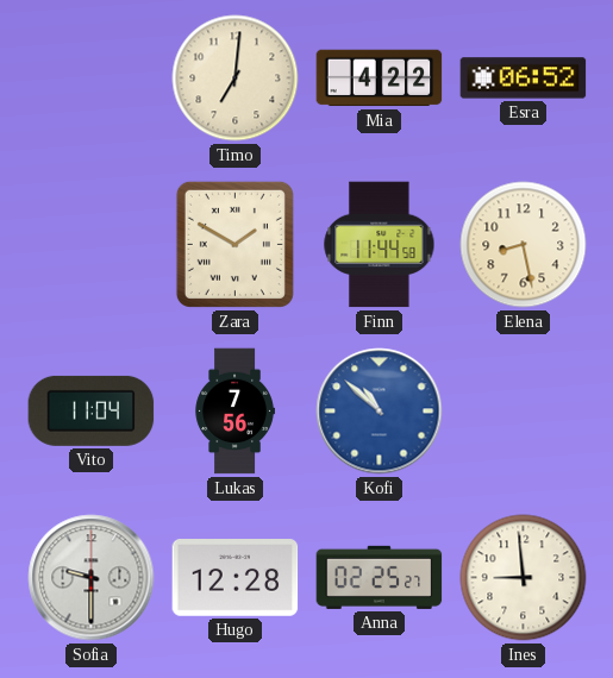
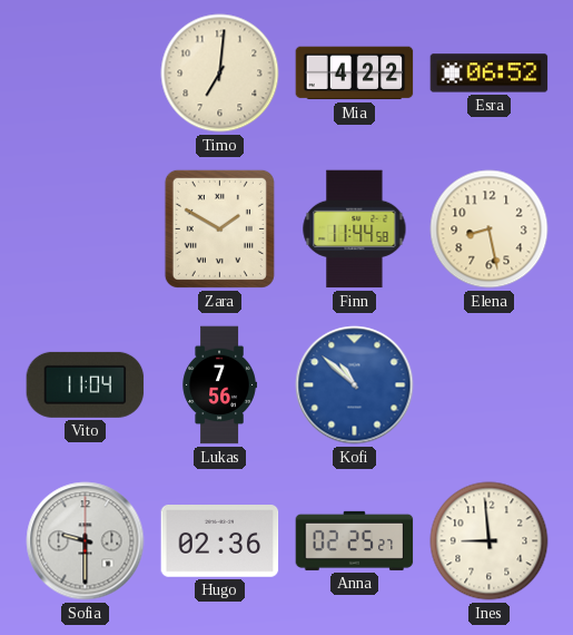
Hugo: 12:28 -> 02:36
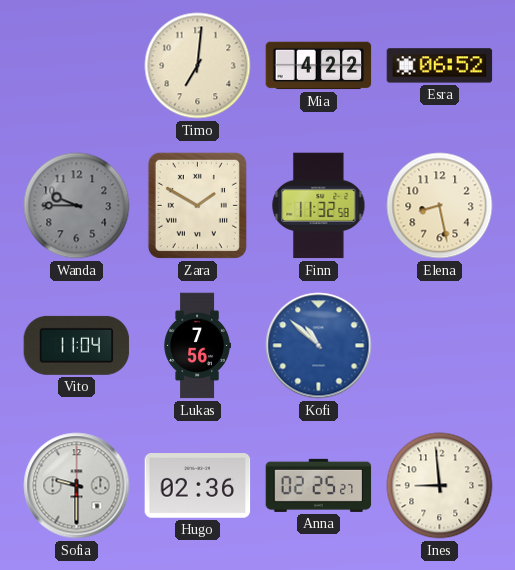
Wanda: none -> 9:45
Finn: 11:44 -> 11:32
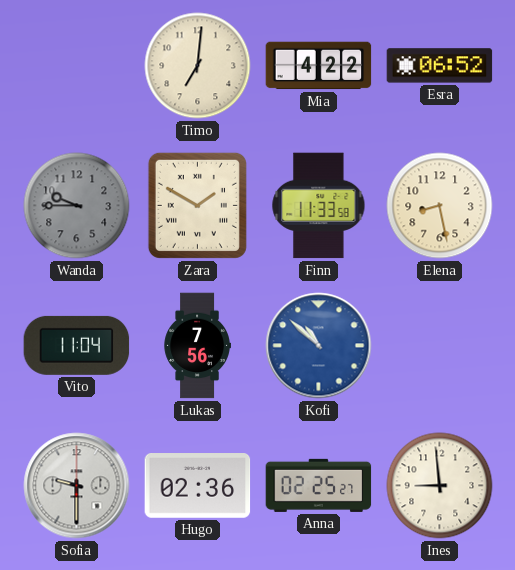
Finn: 11:32 -> 11:33
